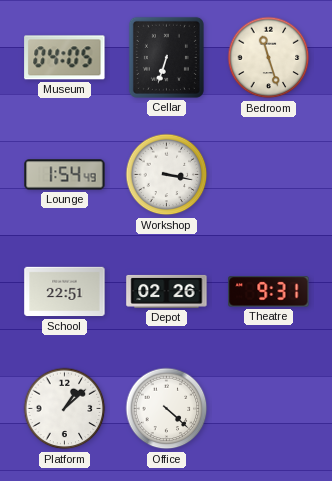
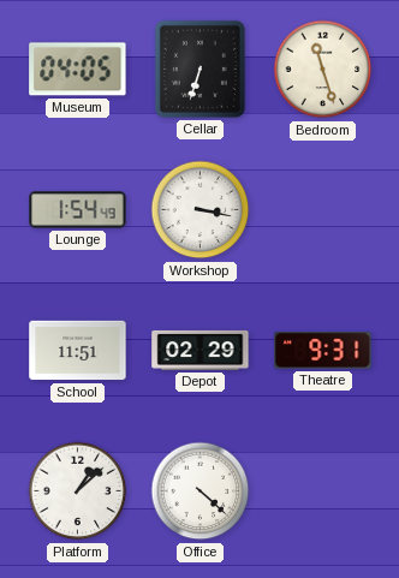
School: 22:51 -> 11:51
Depot: 02:26 -> 02:29
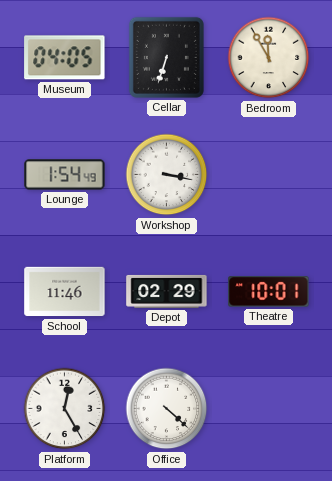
Bedroom: 11:27 -> 11:55
School: 11:51 -> 11:46
Theatre: 9:31 -> 10:01
Platform: 1:08 -> 12:25
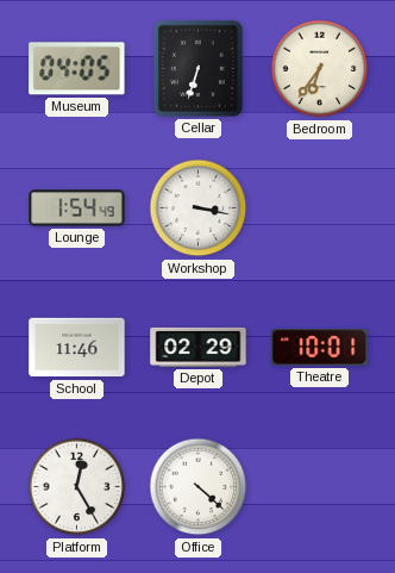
Bedroom: 11:55 -> 6:36
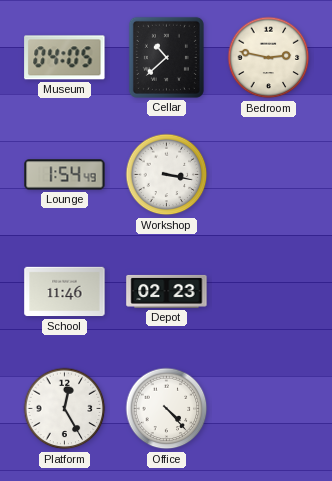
Cellar: 6:33 -> 10:38
Bedroom: 6:36 -> 2:47
Depot: 02:29 -> 02:23
Theatre: 10:01 -> none
Office: 4:22 -> 4:23
